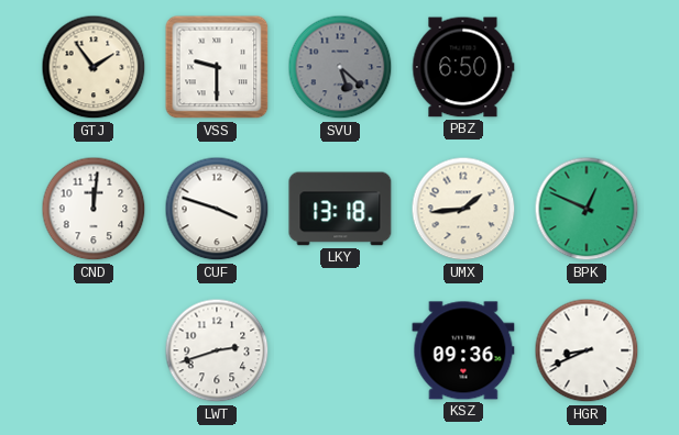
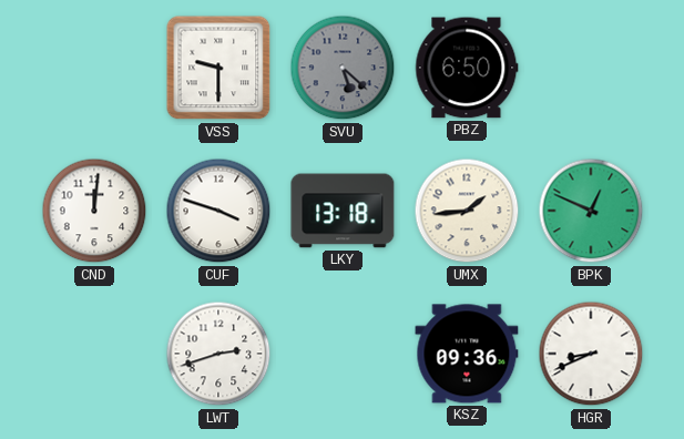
GTJ: 1:54 -> none
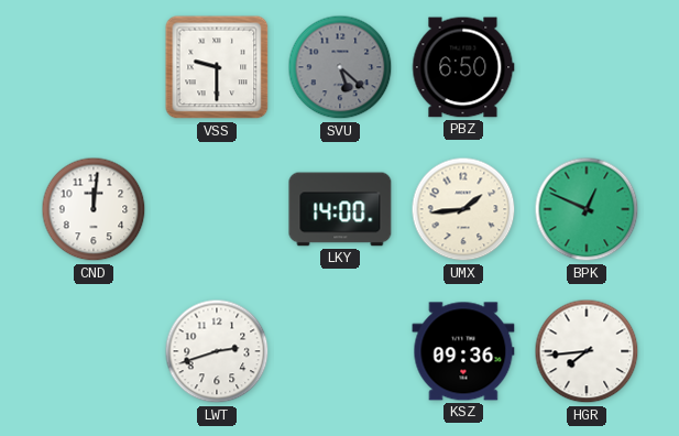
CUF: 3:48 -> none
LKY: 13:18 -> 14:00
HGR: 8:41 -> 7:44
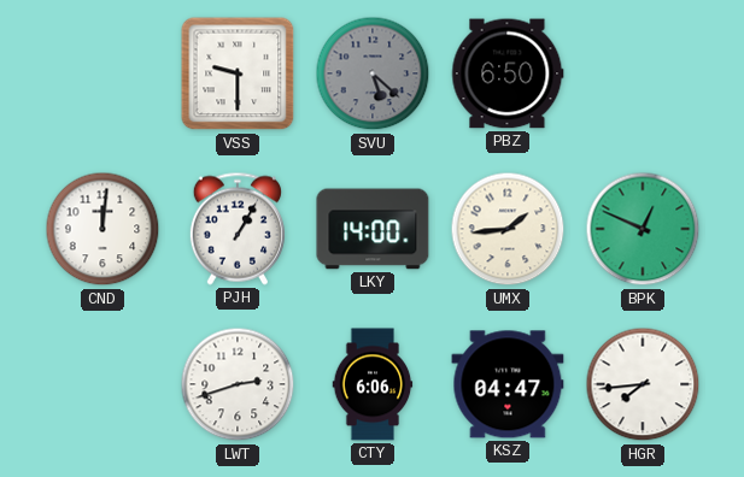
PJH: none -> 1:05
CTY: none -> 6:06
KSZ: 09:36 -> 04:47
